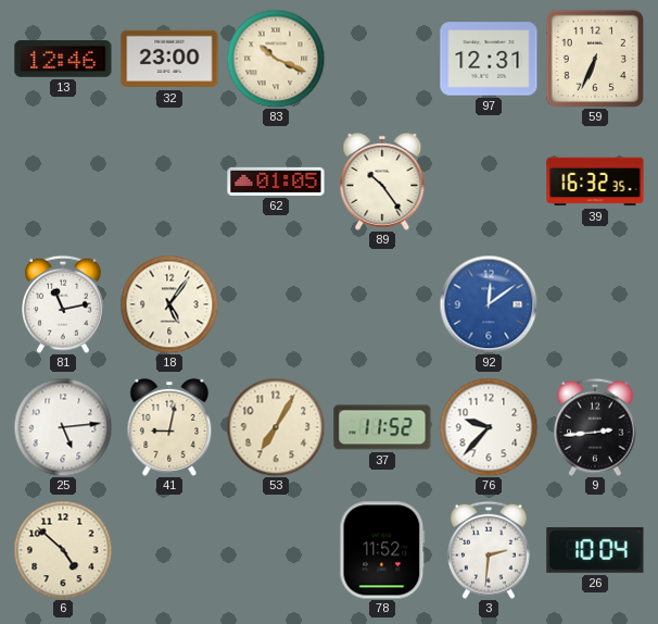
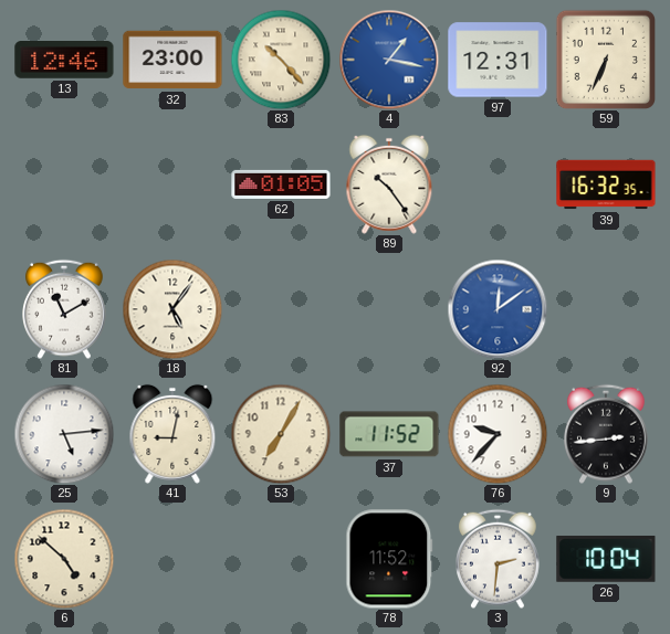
83: 10:19 -> 10:23
4: none -> 1:17
81: 11:13 -> 11:10
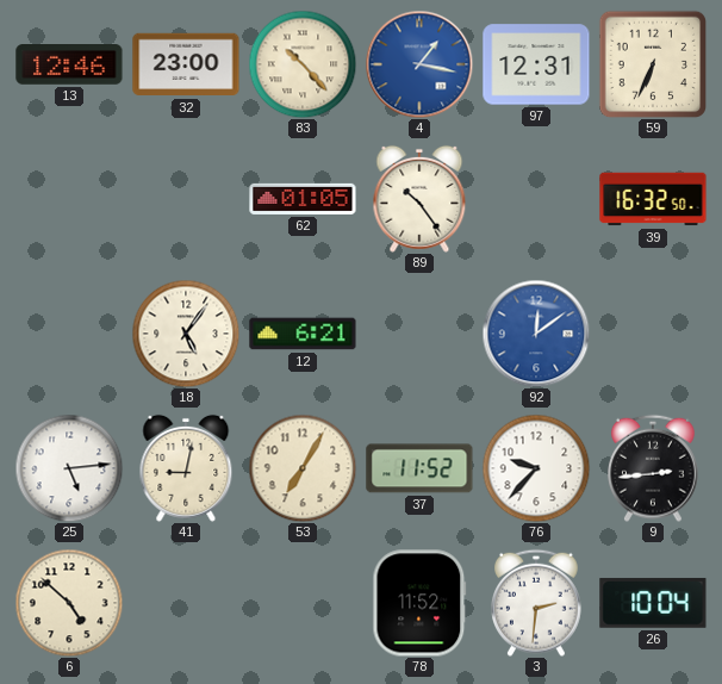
39: 16:32:35 -> 16:32:50
81: 11:10 -> none
12: none -> 6:21
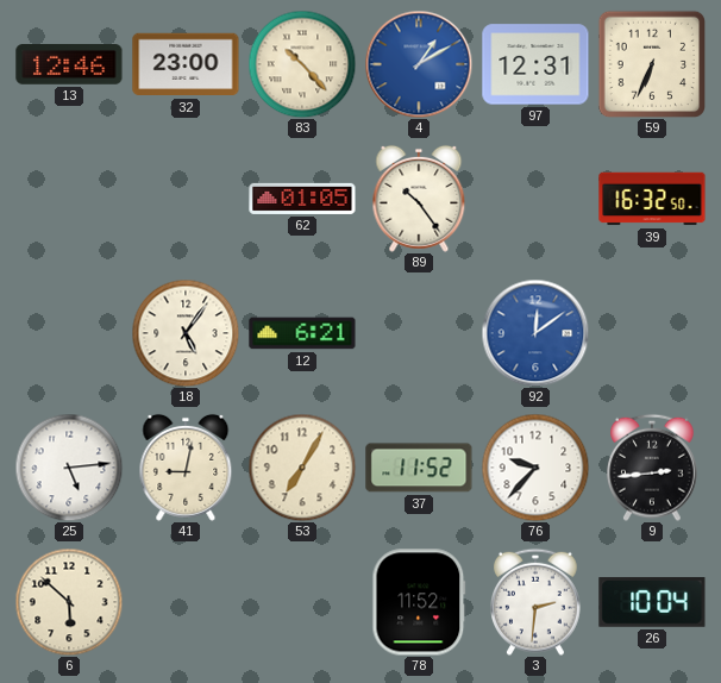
4: 1:17 -> 1:10
6: 4:52 -> 5:52
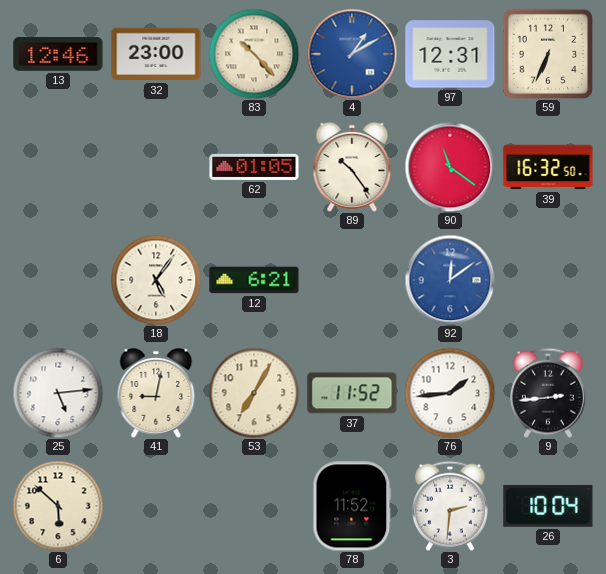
90: none -> 11:21
76: 9:37 -> 1:44
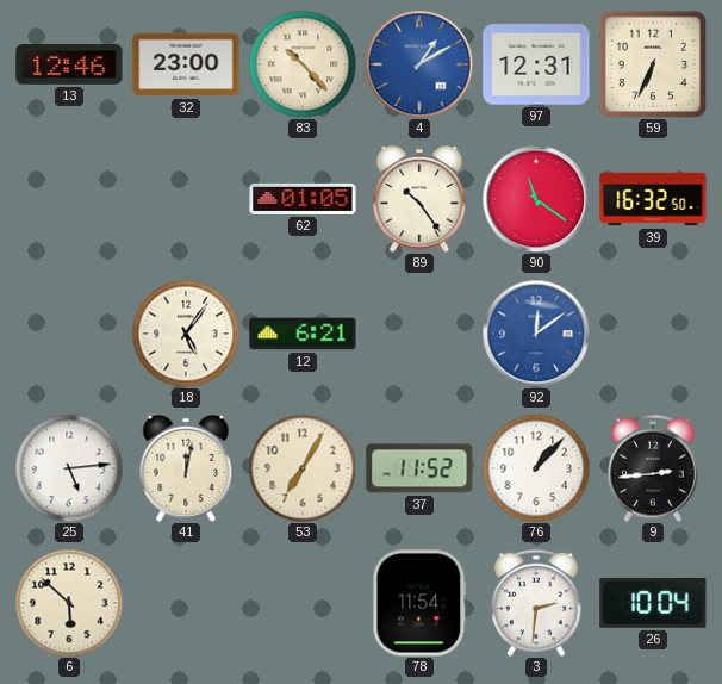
41: 9:02 -> 12:02
76: 1:44 -> 1:07
78: 11:52 -> 11:54
